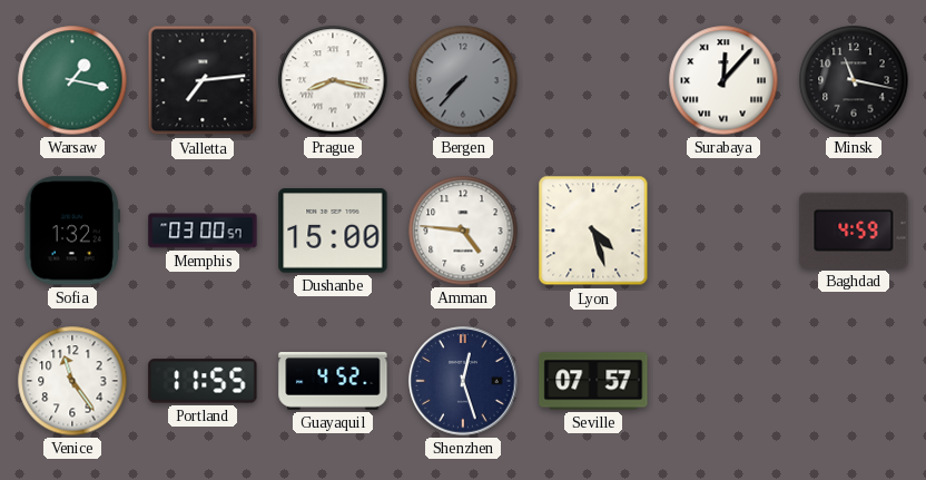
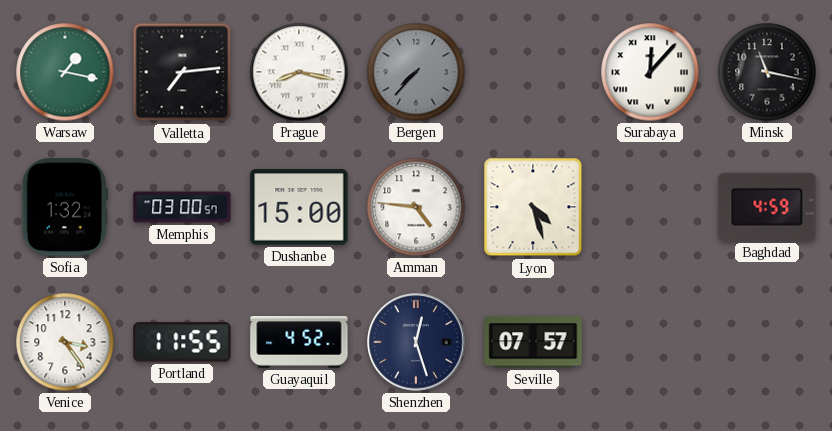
Venice: 11:24 -> 3:24
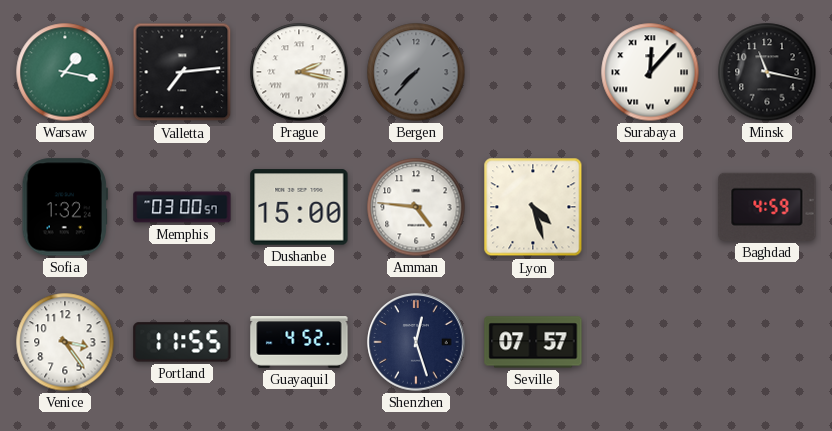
Prague: 8:17 -> 2:17
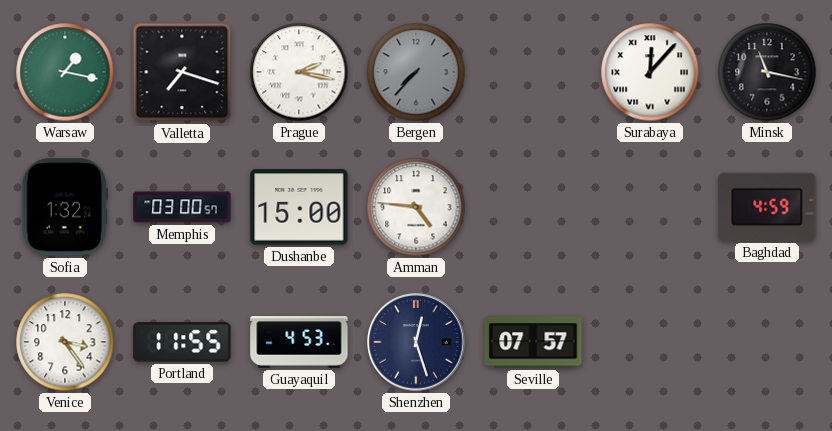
Valletta: 7:14 -> 7:18
Lyon: 4:27 -> none
Guayaquil: 4:52 -> 4:53
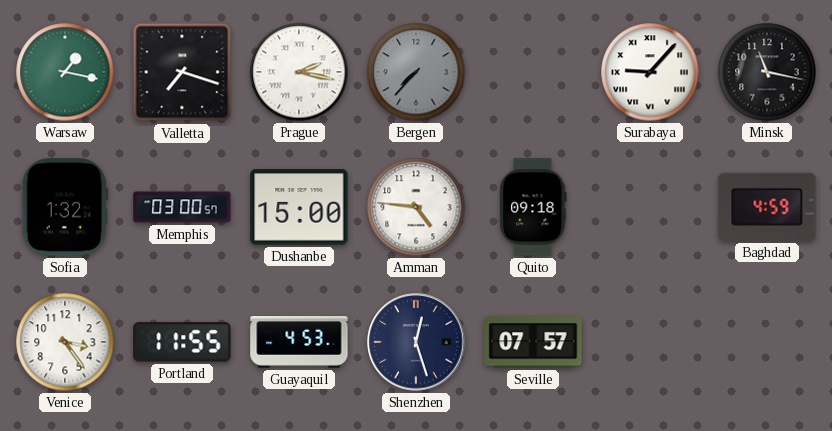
Surabaya: 12:07 -> 9:07
Quito: none -> 09:18
